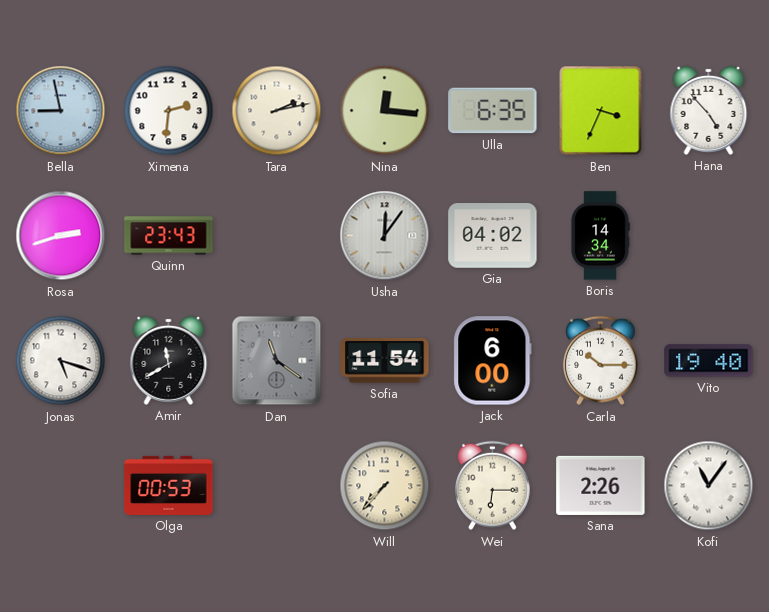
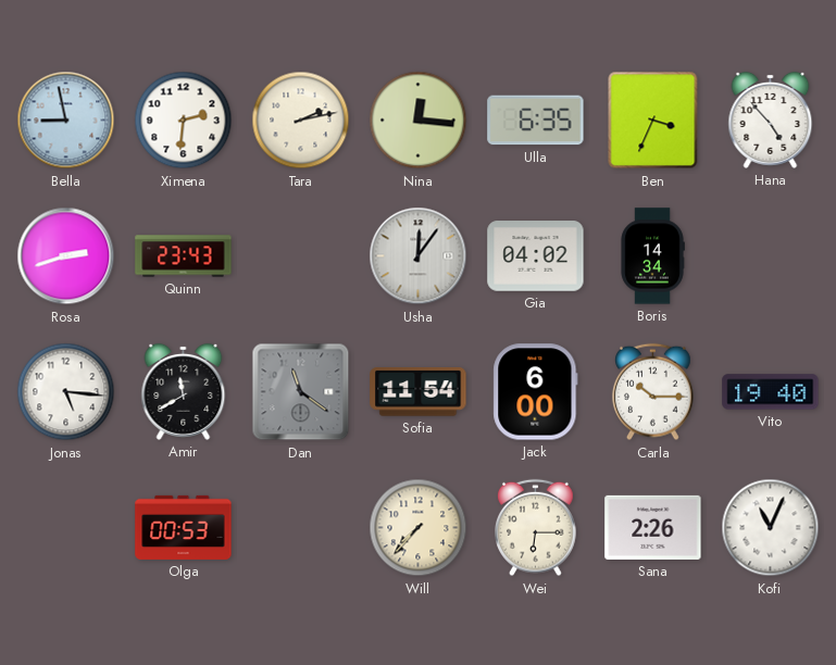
Jonas: 5:18 -> 5:16
Kofi: 11:06 -> 11:04
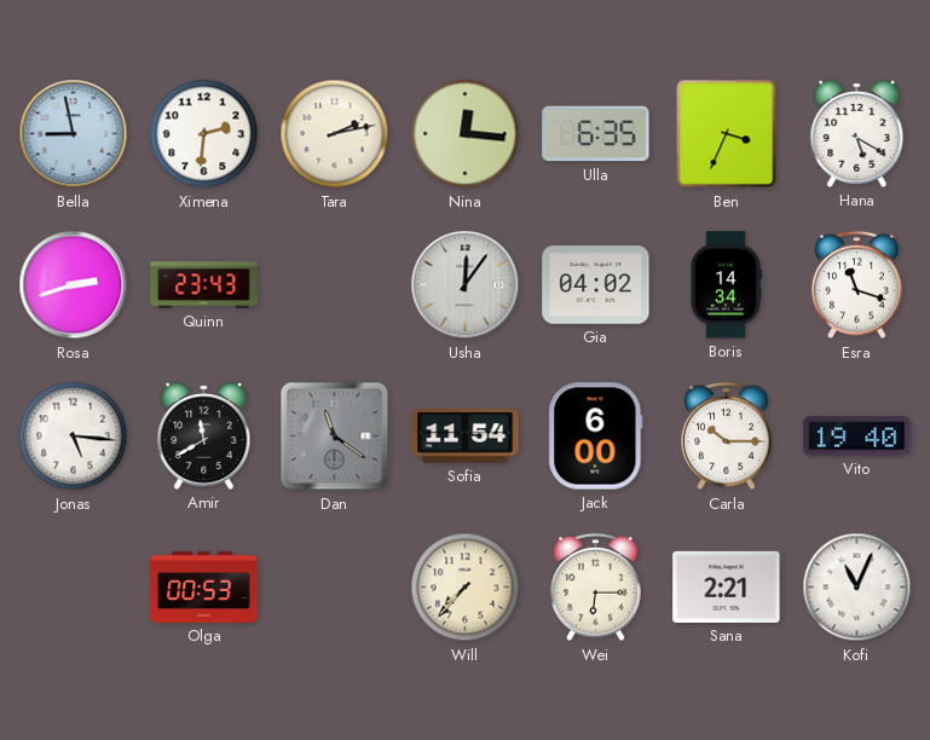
Hana: 4:53 -> 5:20
Esra: none -> 11:18
Sana: 2:26 -> 2:21
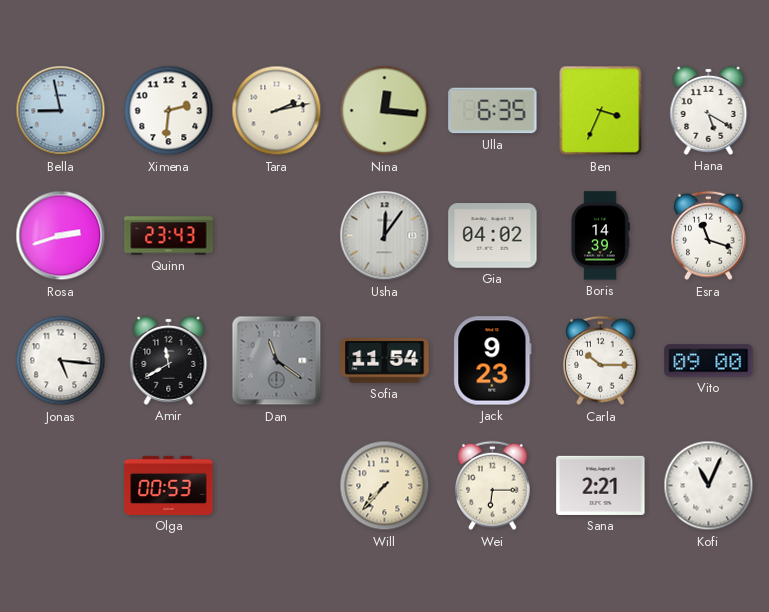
Boris: 14:34 -> 14:39
Jack: 6:00 -> 9:23
Vito: 19:40 -> 09:00
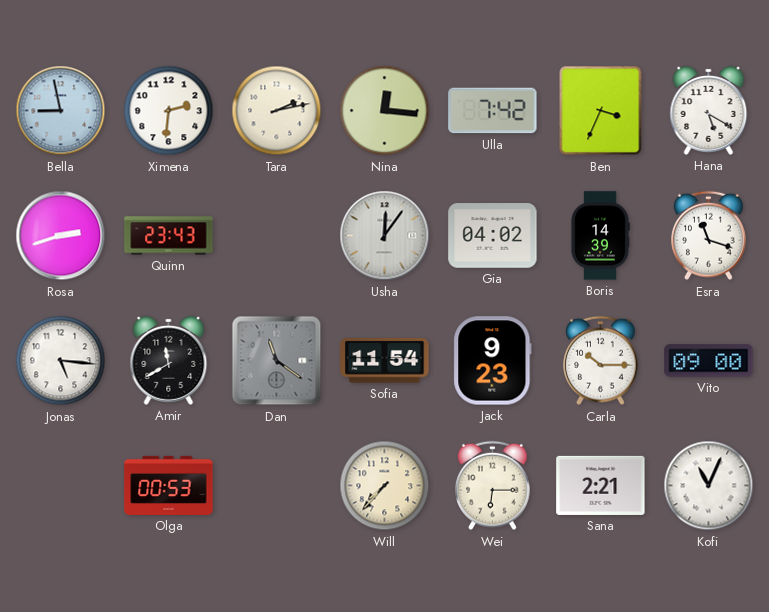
Ulla: 6:35 -> 7:42
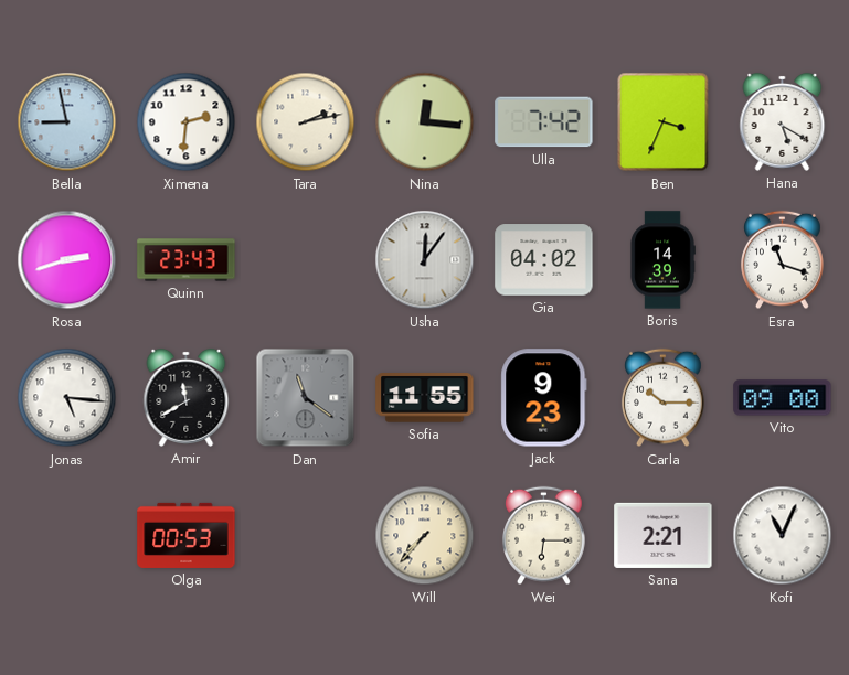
Sofia: 11:54 -> 11:55
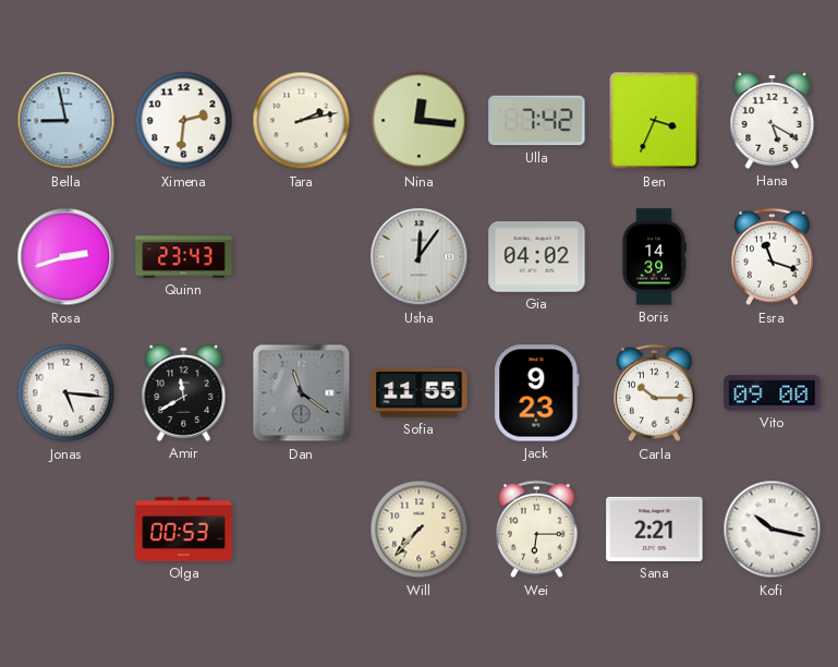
Kofi: 11:04 -> 10:17
